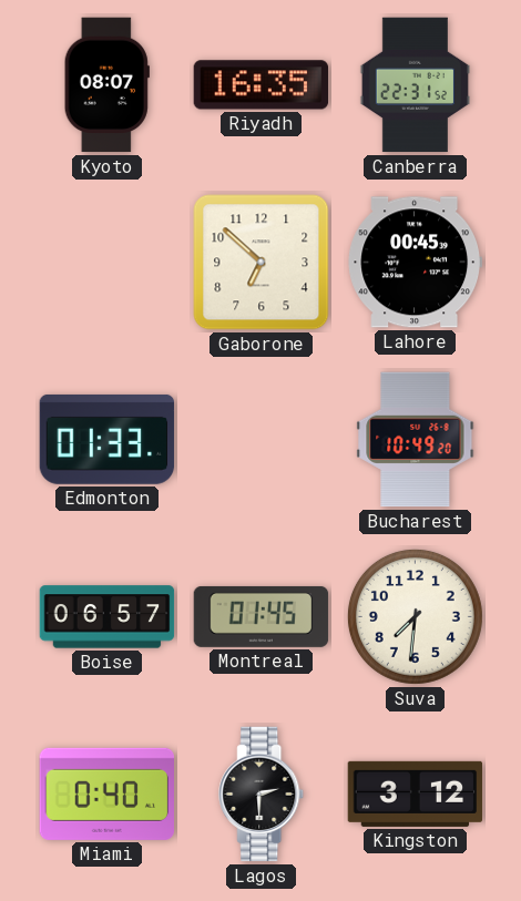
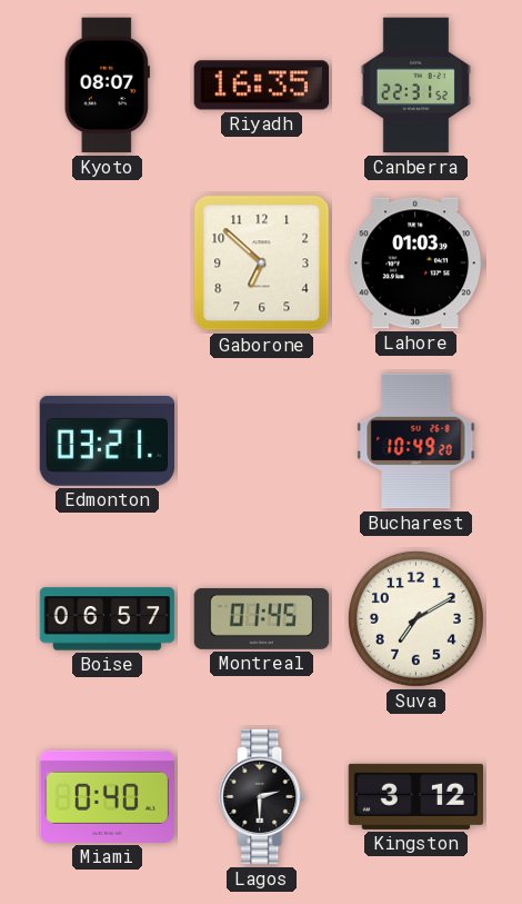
Lahore: 00:45 -> 01:03
Edmonton: 01:33 -> 03:21
Suva: 7:31 -> 7:10
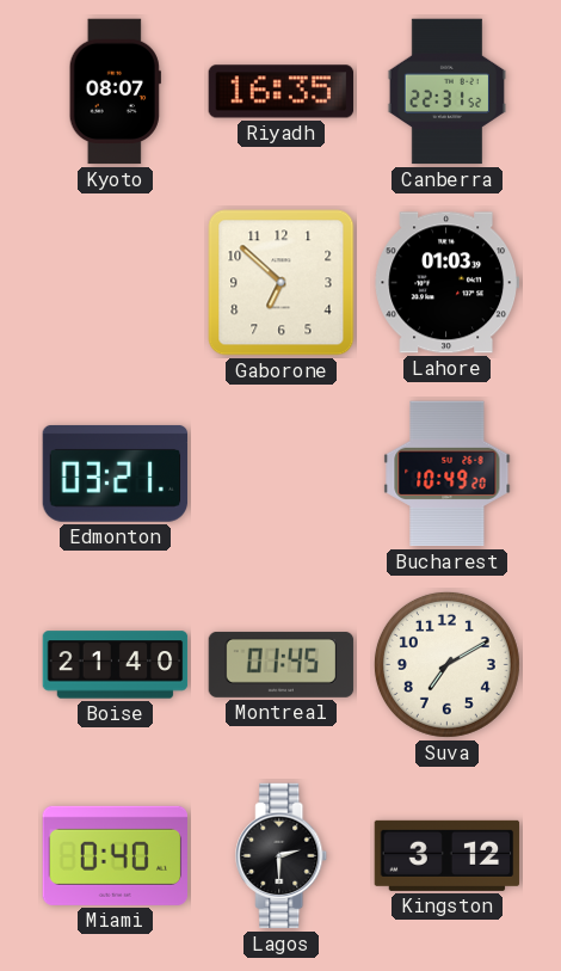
Boise: 06:57 -> 21:40
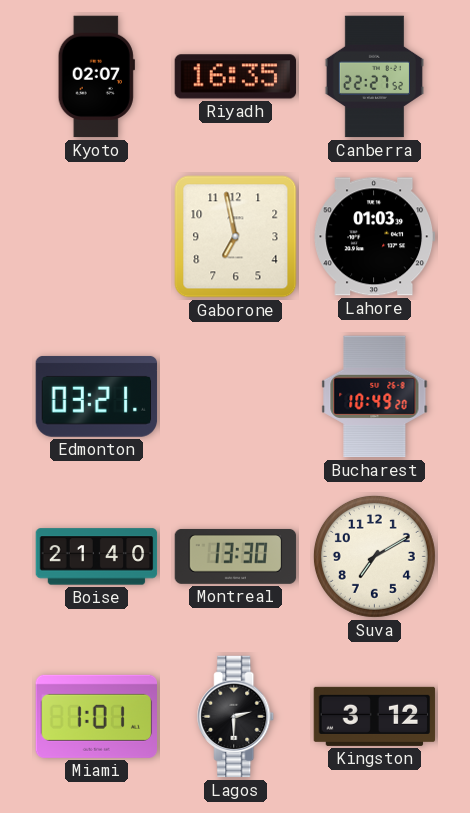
Kyoto: 08:07 -> 02:07
Canberra: 22:31 -> 22:27
Gaborone: 6:52 -> 6:58
Montreal: 01:45 -> 13:30
Miami: 0:40 -> 1:01
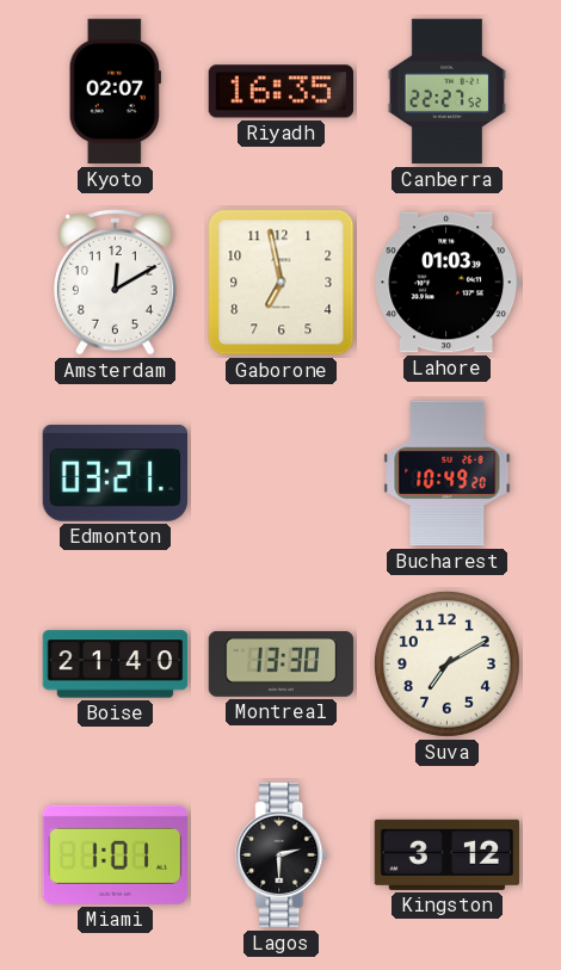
Amsterdam: none -> 12:10
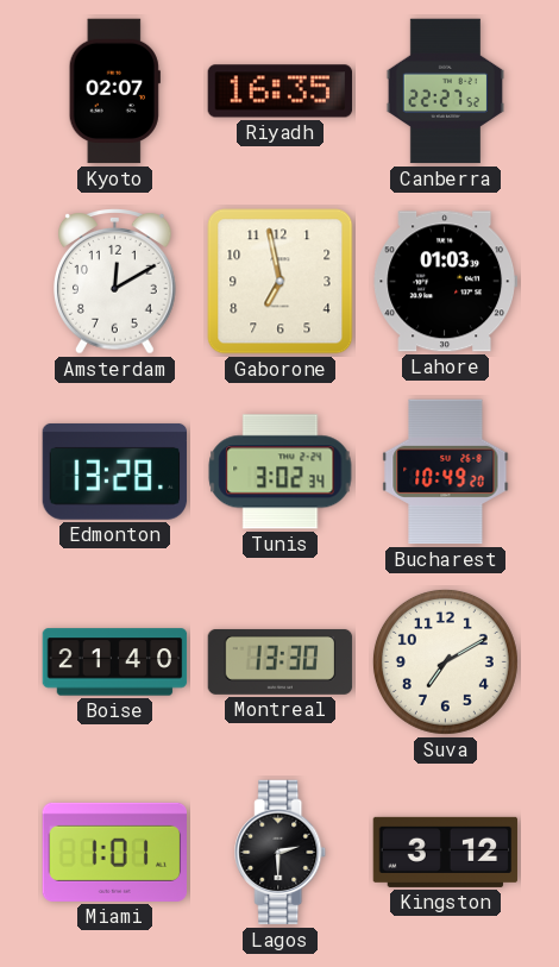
Edmonton: 03:21 -> 13:28
Tunis: none -> 3:02
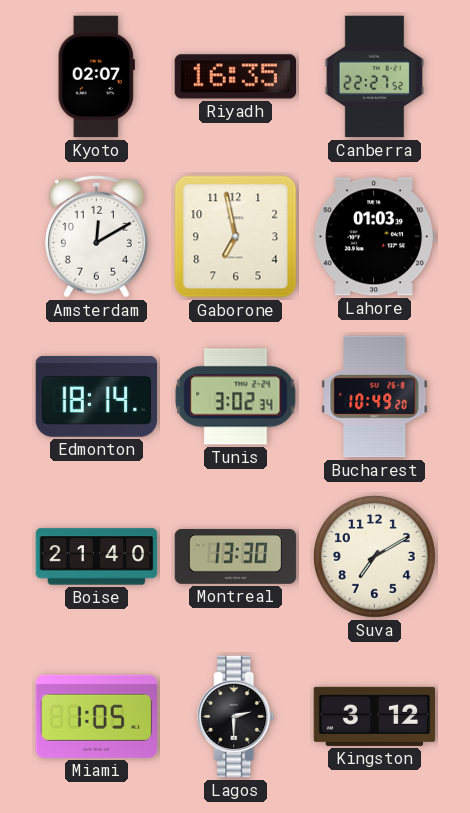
Edmonton: 13:28 -> 18:14
Miami: 1:01 -> 1:05
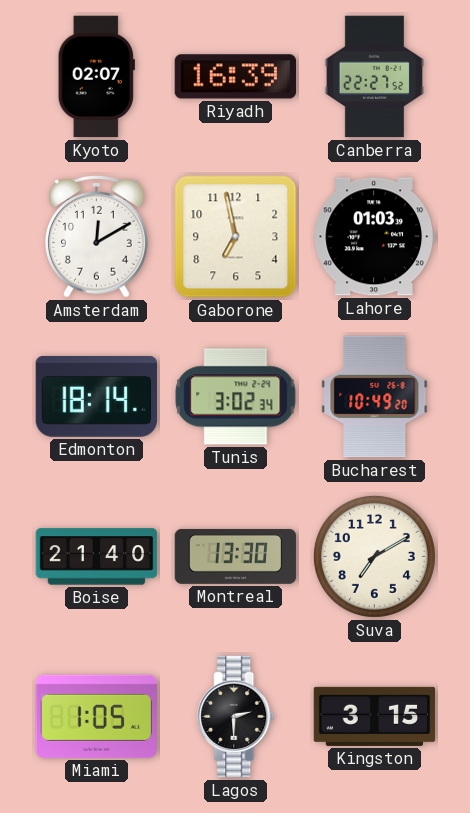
Riyadh: 16:35 -> 16:39
Kingston: 3:12 -> 3:15
